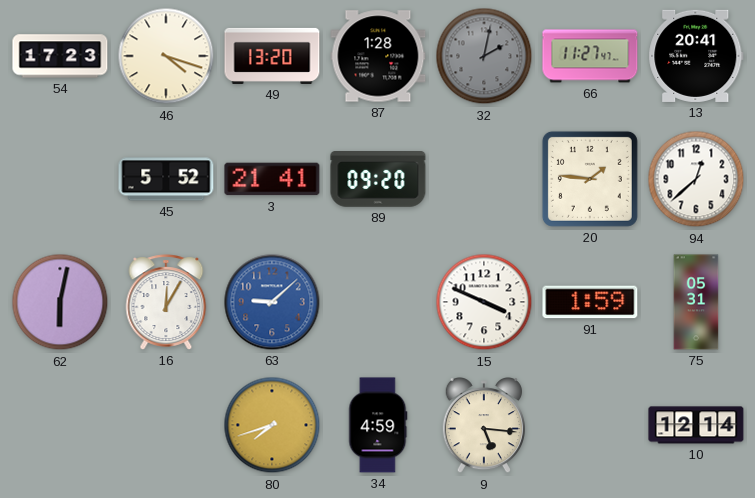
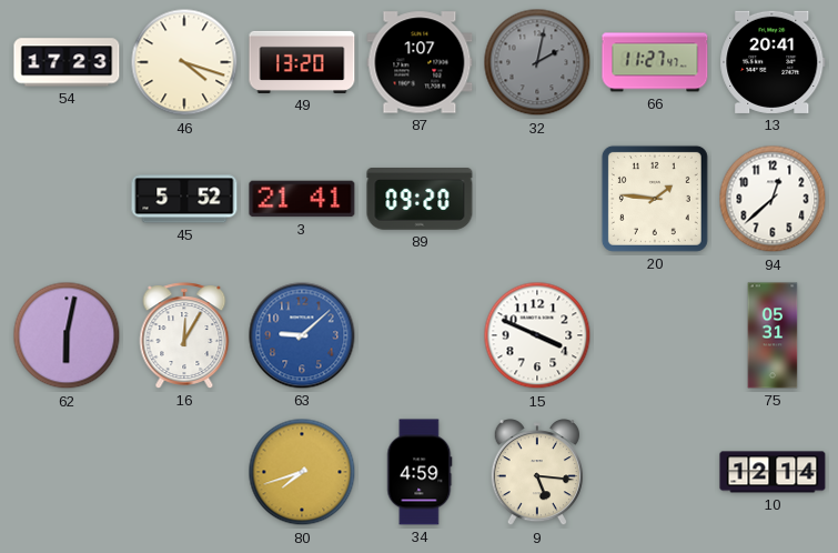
87: 1:28 -> 1:07
91: 1:59 -> none
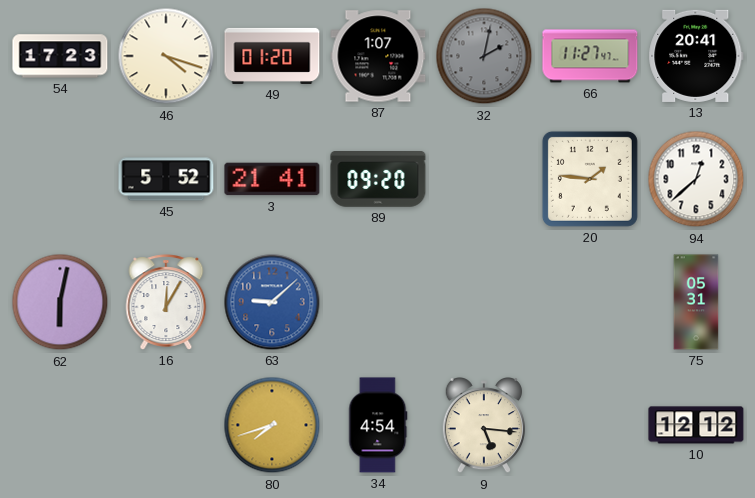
49: 13:20 -> 01:20
15: 3:49 -> none
34: 4:59 -> 4:54
10: 12:14 -> 12:12
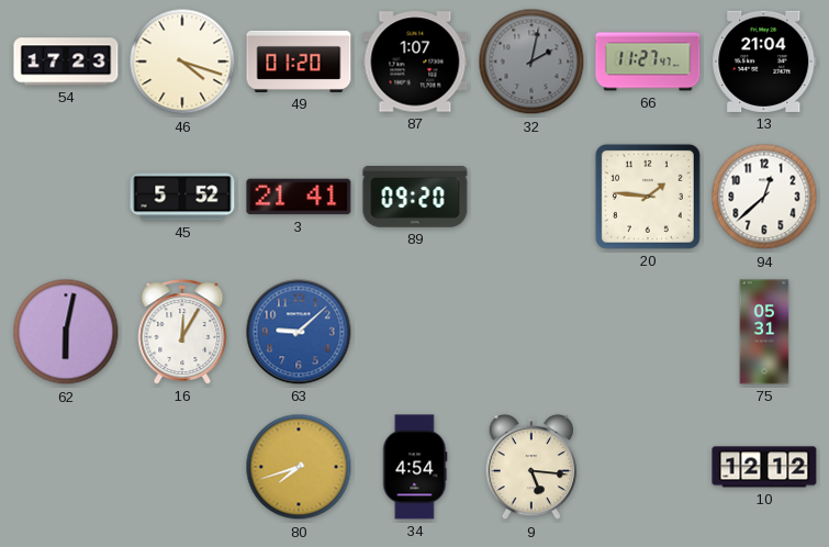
13: 20:41 -> 21:04
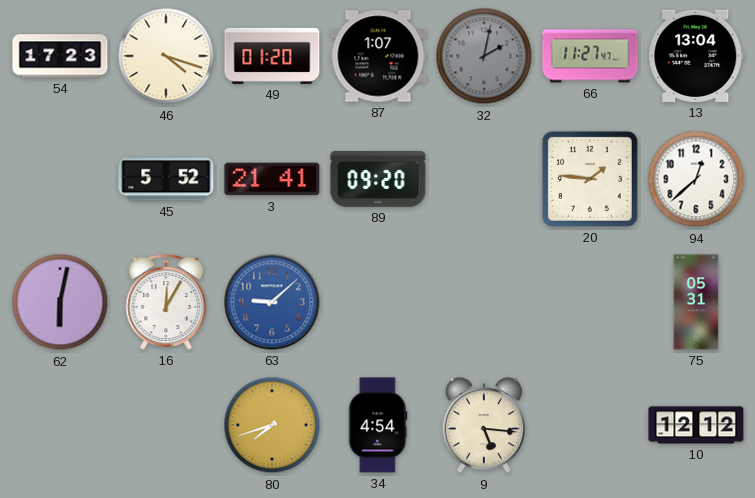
13: 21:04 -> 13:04
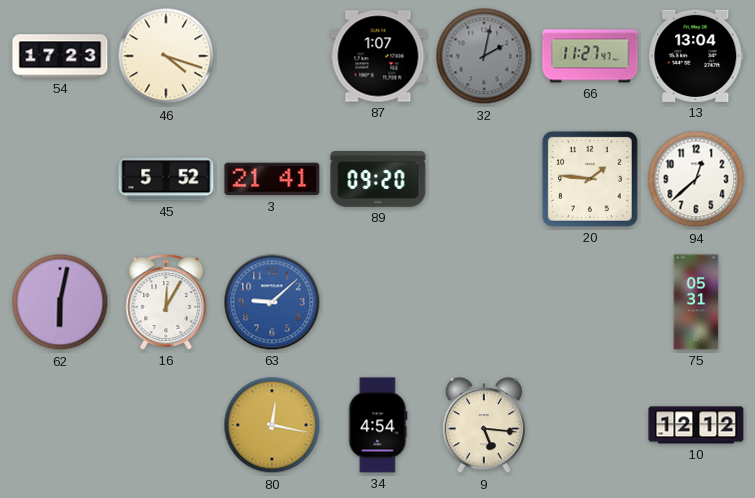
49: 01:20 -> none
80: 7:42 -> 12:17
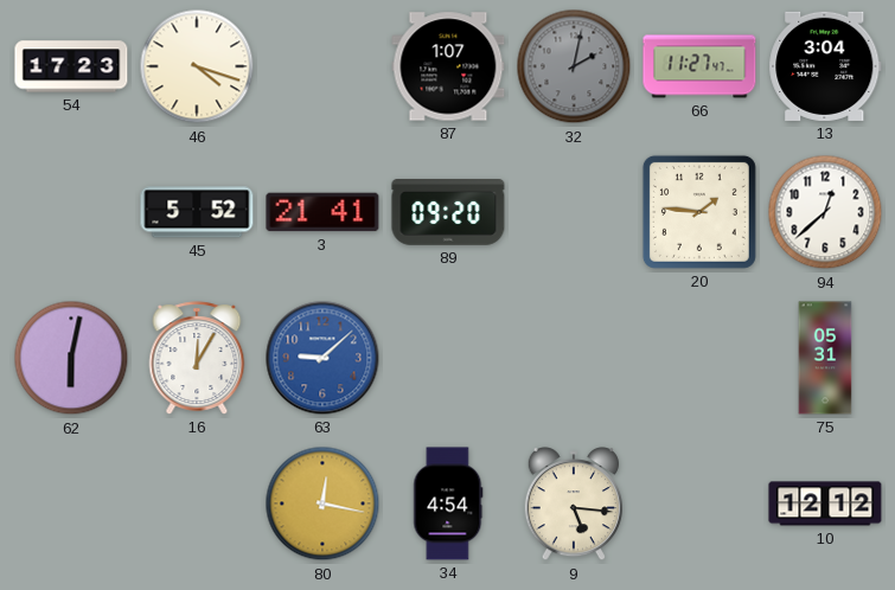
13: 13:04 -> 3:04
